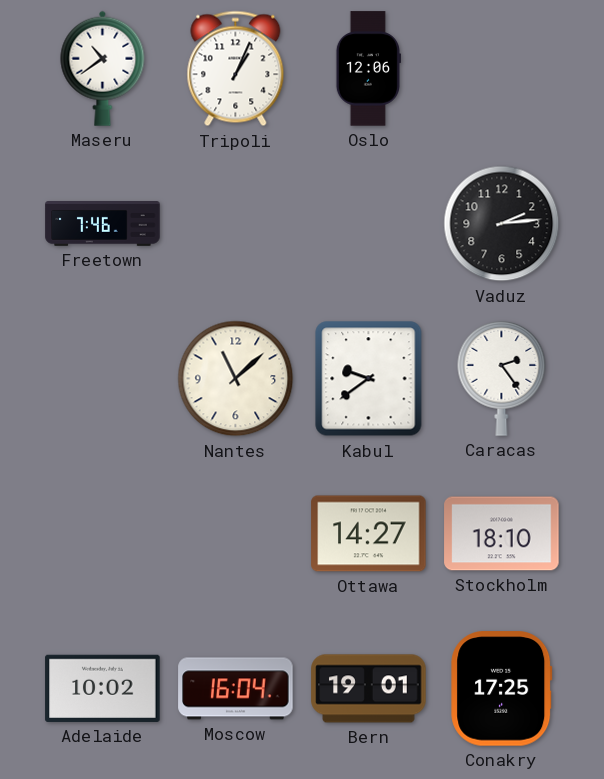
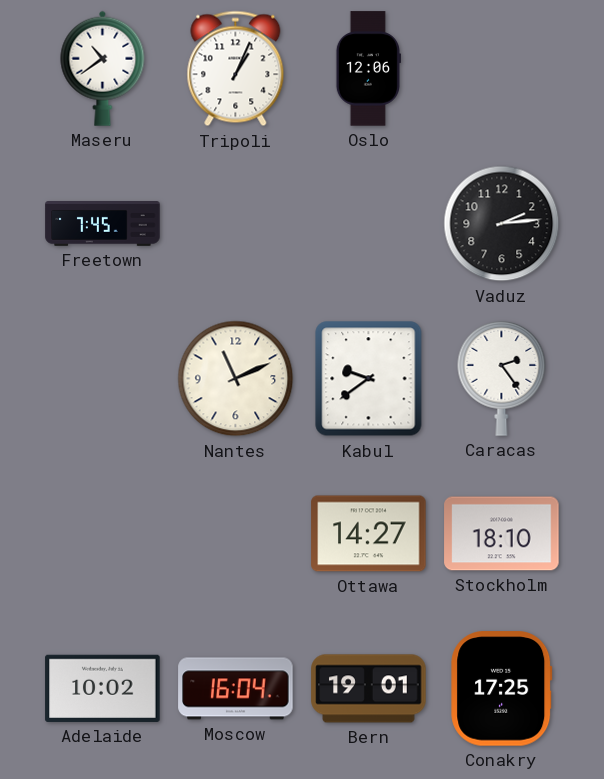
Freetown: 7:46 -> 7:45
Nantes: 11:08 -> 11:11
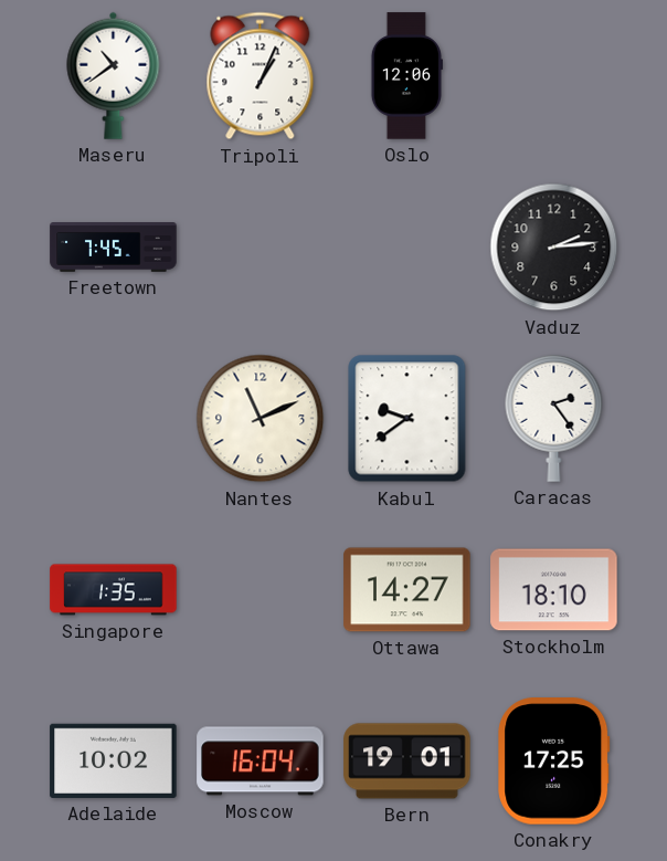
Singapore: none -> 1:35
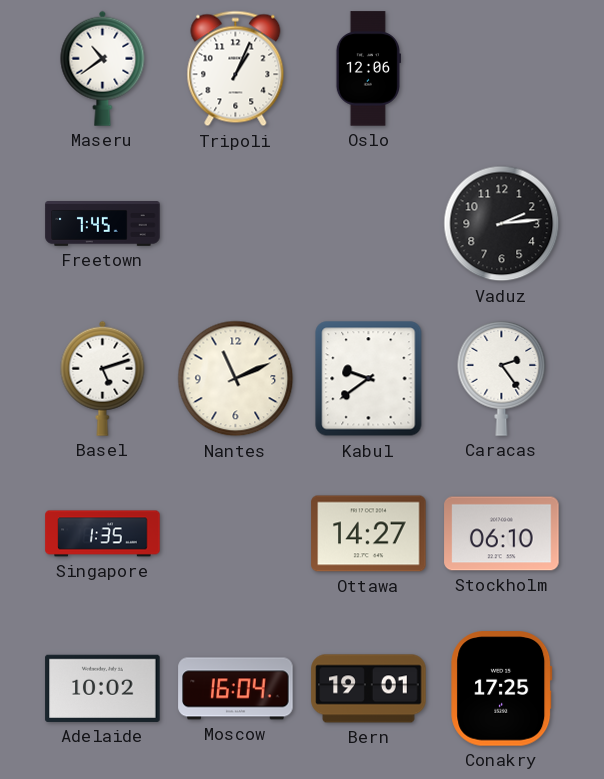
Basel: none -> 5:12
Stockholm: 18:10 -> 06:10
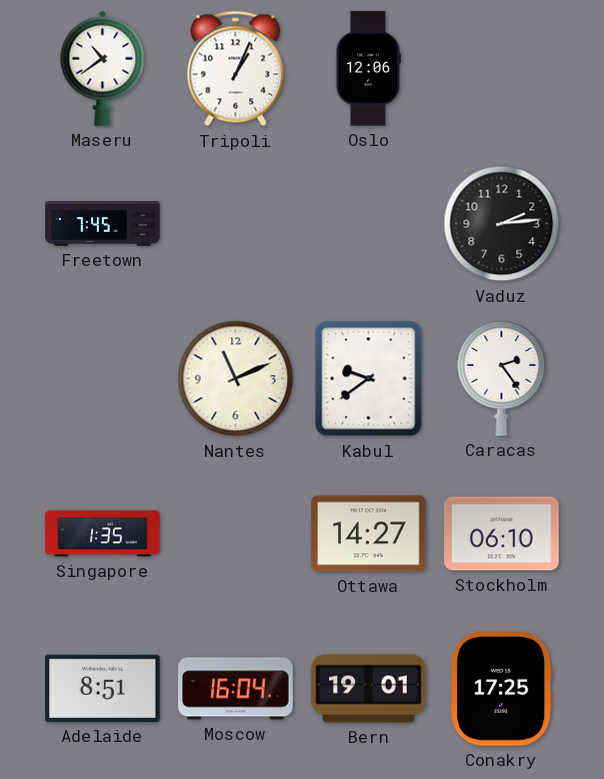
Basel: 5:12 -> none
Adelaide: 10:02 -> 8:51
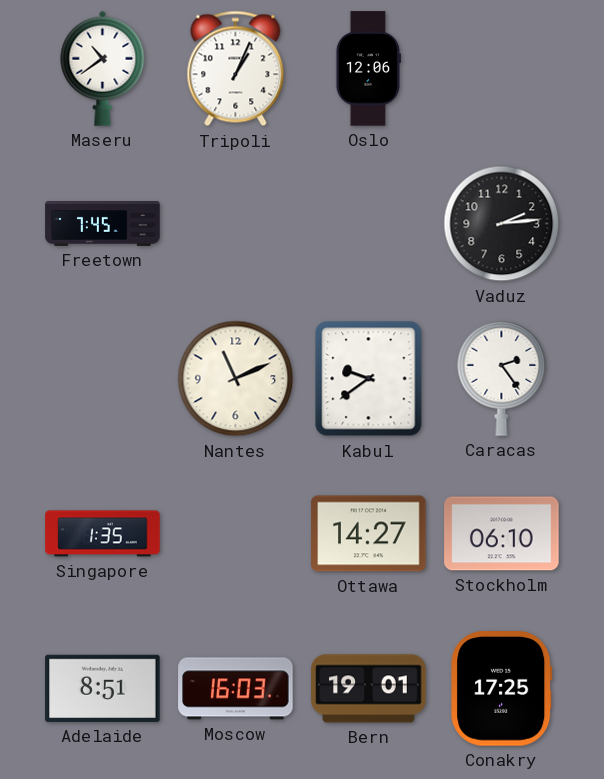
Moscow: 16:04 -> 16:03
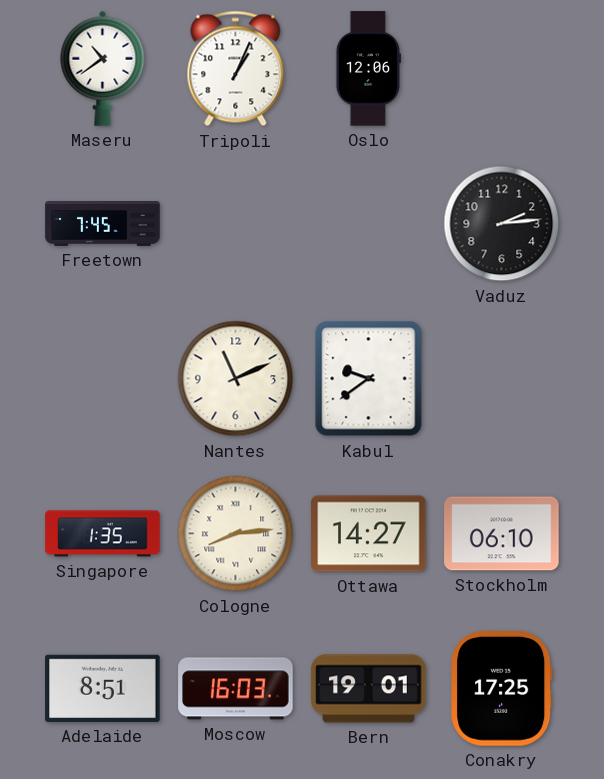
Caracas: 2:24 -> none
Cologne: none -> 8:14
